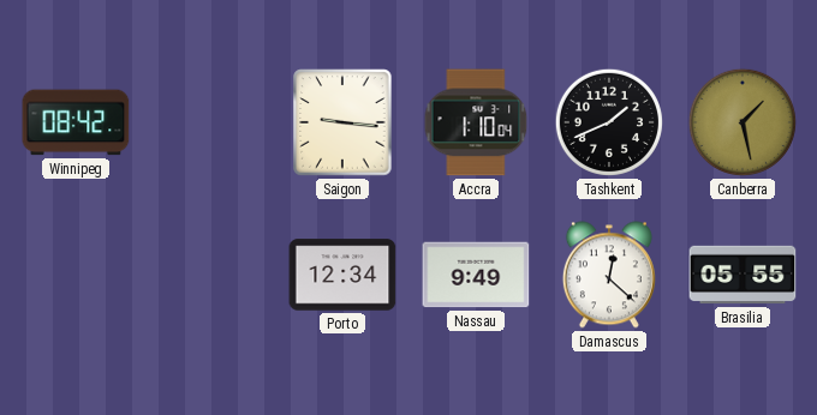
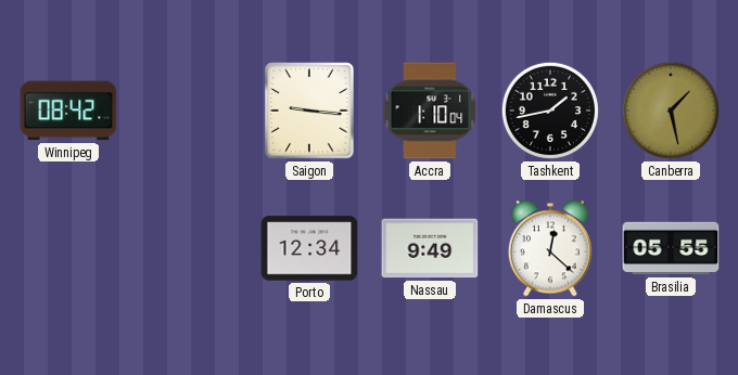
Tashkent: 1:41 -> 1:43
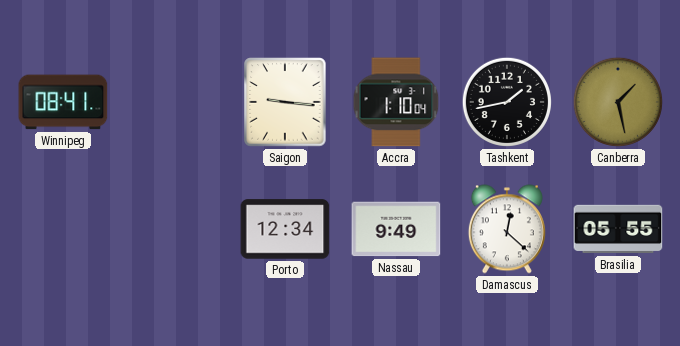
Winnipeg: 08:42 -> 08:41
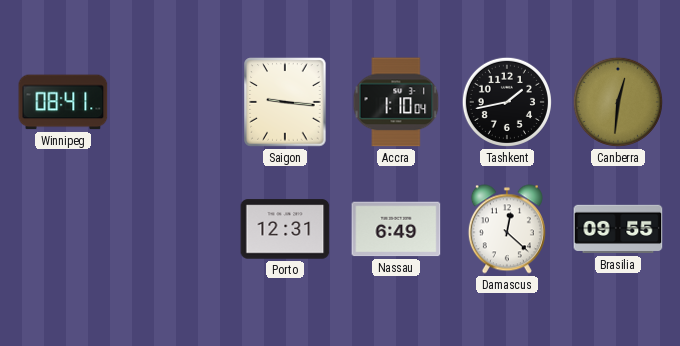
Canberra: 1:28 -> 12:31
Porto: 12:34 -> 12:31
Nassau: 9:49 -> 6:49
Brasilia: 05:55 -> 09:55
